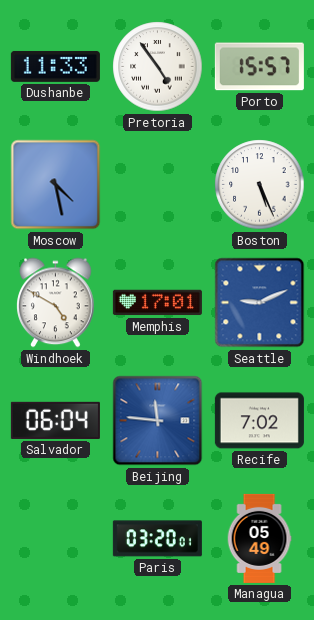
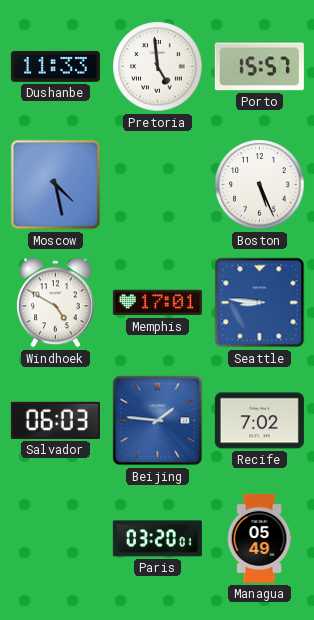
Pretoria: 4:54 -> 4:59
Seattle: 9:11 -> 8:46
Salvador: 06:04 -> 06:03
Beijing: 11:46 -> 1:46
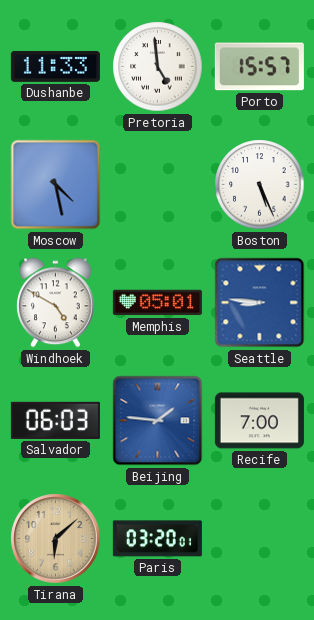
Memphis: 17:01 -> 05:01
Recife: 7:02 -> 7:00
Tirana: none -> 6:08
Managua: 05:49 -> none
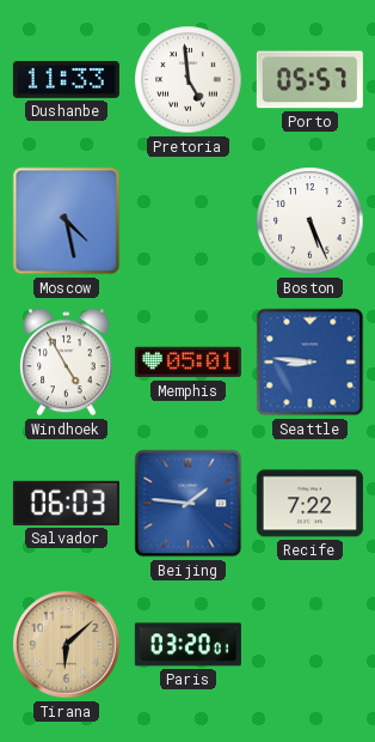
Porto: 15:57 -> 05:57
Windhoek: 4:50 -> 4:55
Recife: 7:00 -> 7:22
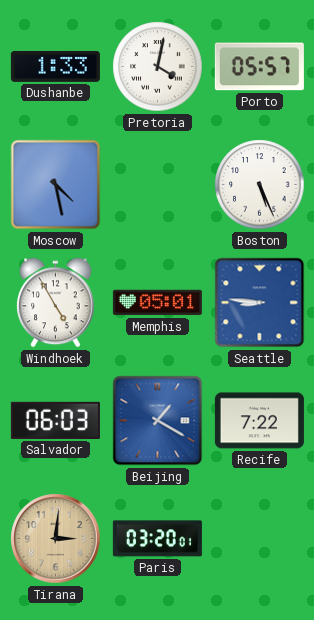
Dushanbe: 11:33 -> 1:33
Pretoria: 4:59 -> 4:02
Beijing: 1:46 -> 1:20
Tirana: 6:08 -> 3:01
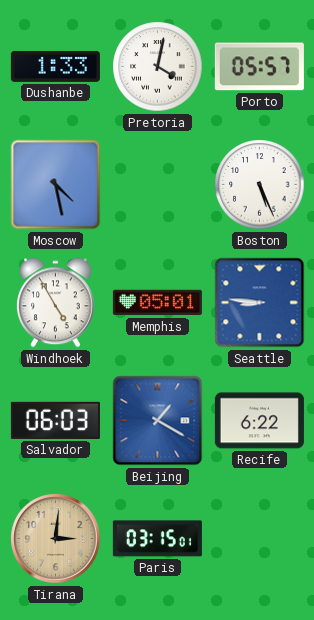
Recife: 7:22 -> 6:22
Paris: 03:20 -> 03:15
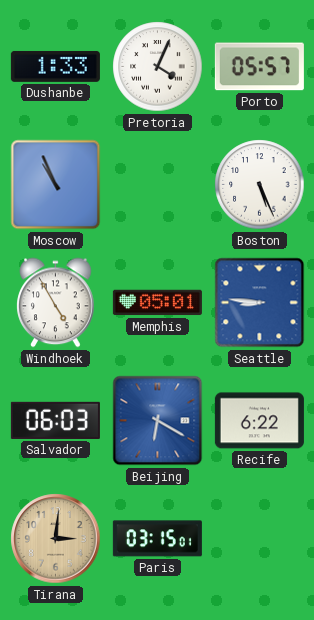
Pretoria: 4:02 -> 4:04
Moscow: 4:28 -> 10:56
Beijing: 1:20 -> 6:20
